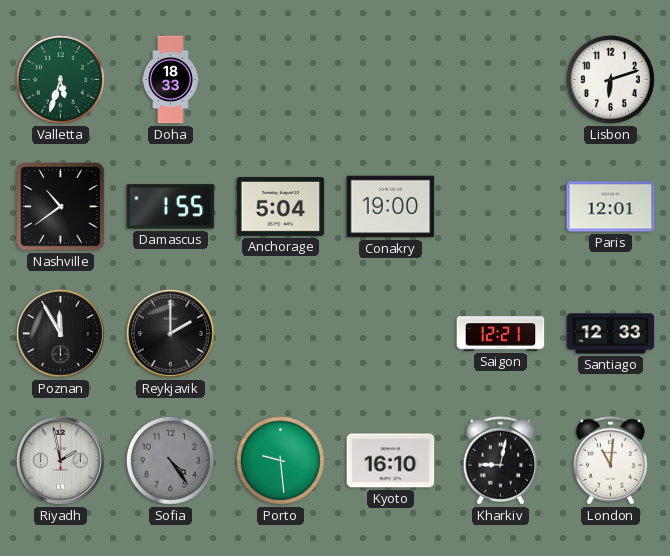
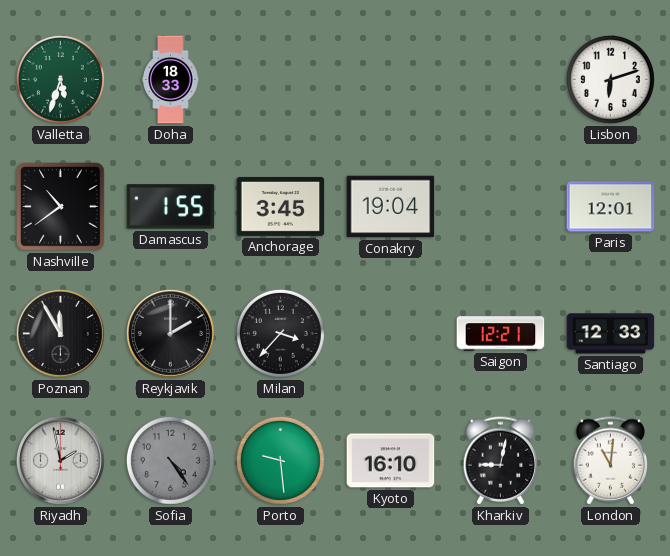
Anchorage: 5:04 -> 3:45
Conakry: 19:00 -> 19:04
Milan: none -> 3:37
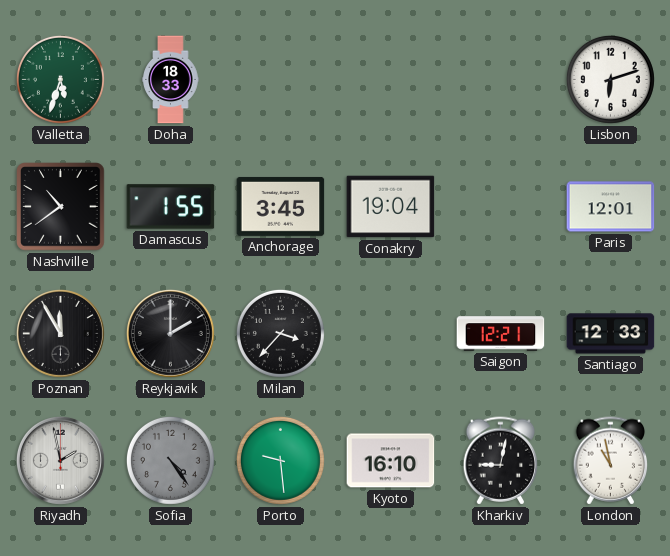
London: 11:01 -> 10:58
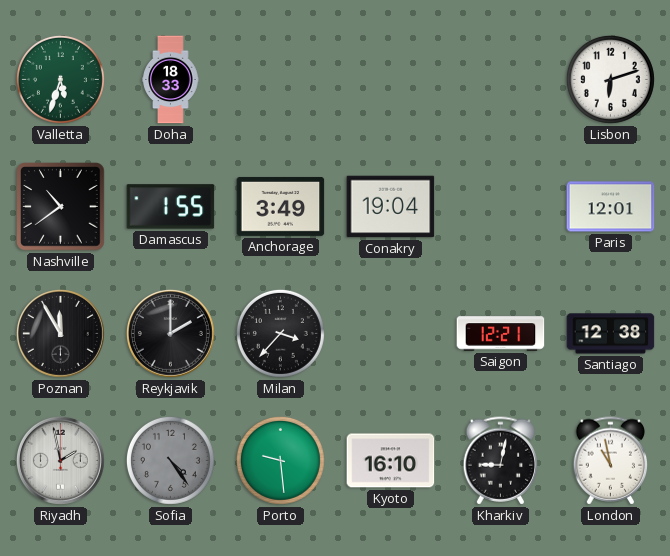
Anchorage: 3:45 -> 3:49
Santiago: 12:33 -> 12:38
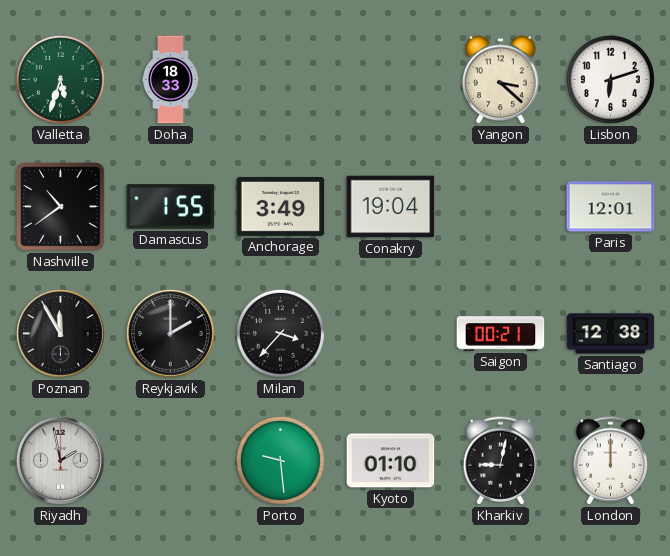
Yangon: none -> 3:22
Saigon: 12:21 -> 00:21
Sofia: 4:24 -> none
Kyoto: 16:10 -> 01:10
London: 10:58 -> 12:00
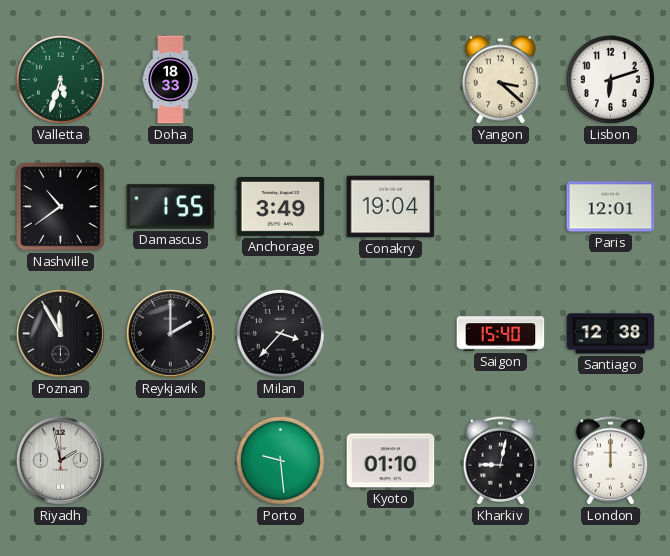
Saigon: 00:21 -> 15:40
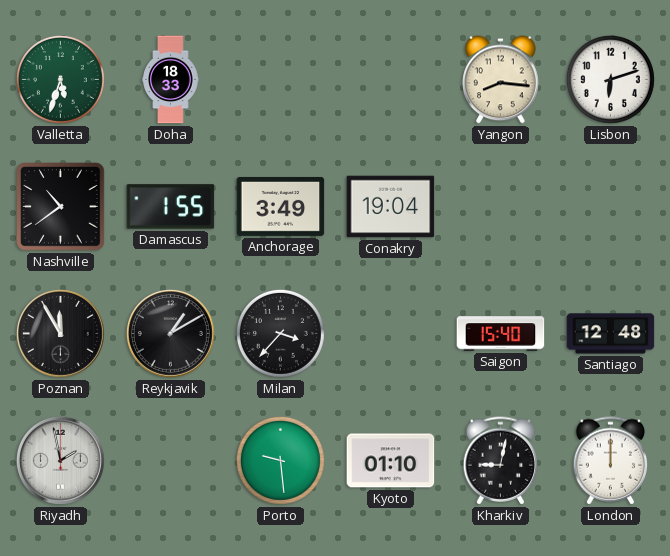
Yangon: 3:22 -> 8:16
Paris: 12:01 -> none
Reykjavik: 2:00 -> 1:10
Santiago: 12:38 -> 12:48
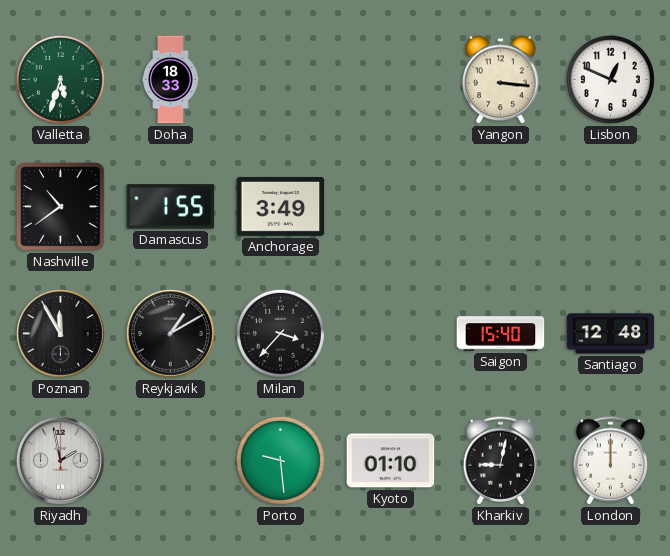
Yangon: 8:16 -> 3:16
Lisbon: 6:12 -> 12:49
Conakry: 19:04 -> none
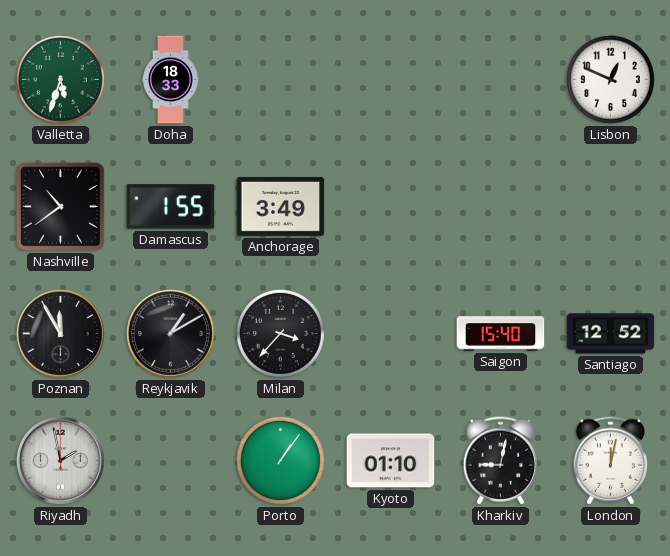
Yangon: 3:16 -> none
Santiago: 12:48 -> 12:52
Porto: 9:29 -> 1:06
London: 12:00 -> 12:02
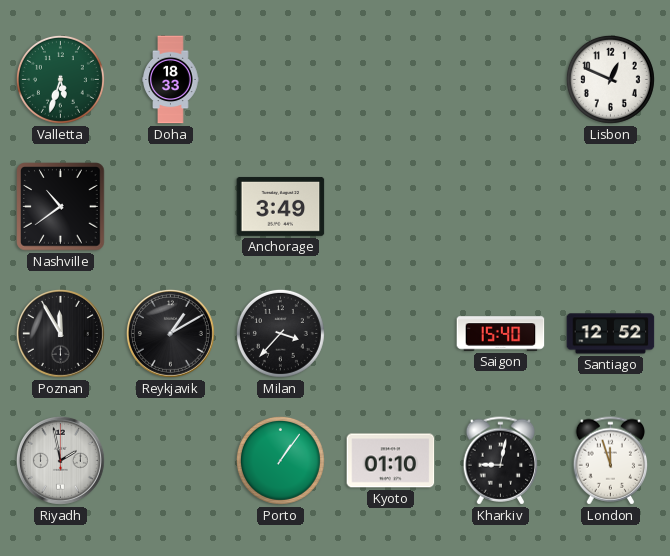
Damascus: 1:55 -> none
London: 12:02 -> 11:57
